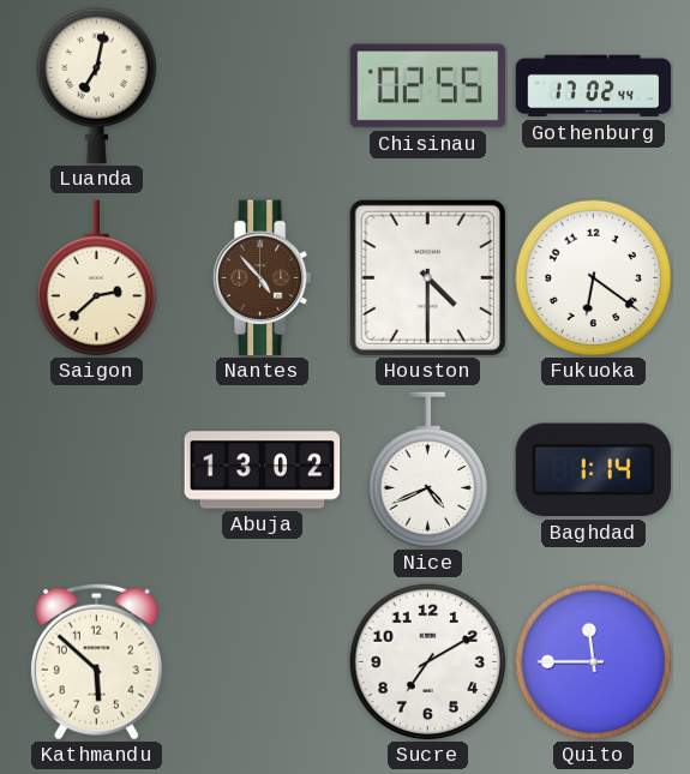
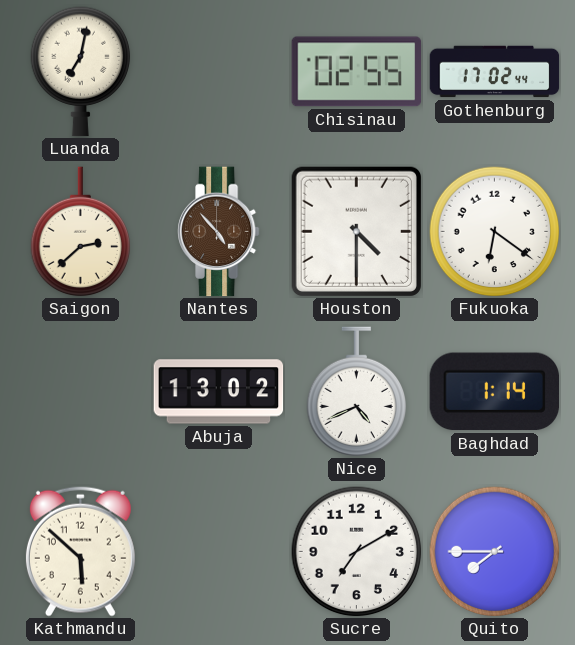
Quito: 11:45 -> 7:45
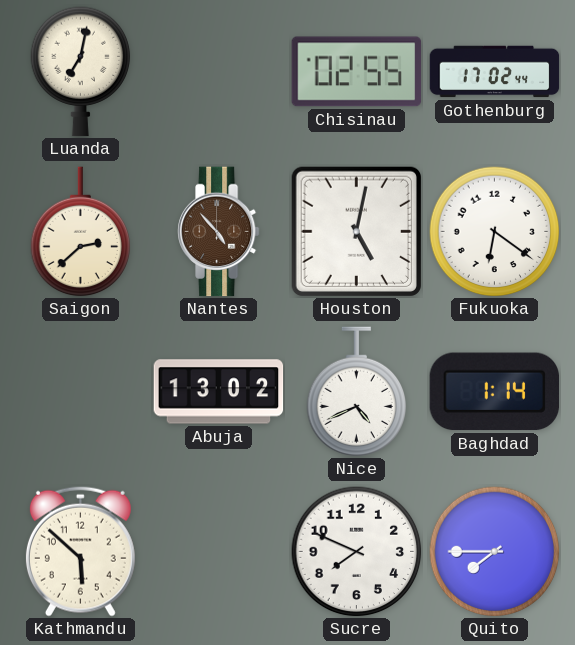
Houston: 4:30 -> 5:02
Sucre: 7:10 -> 7:49
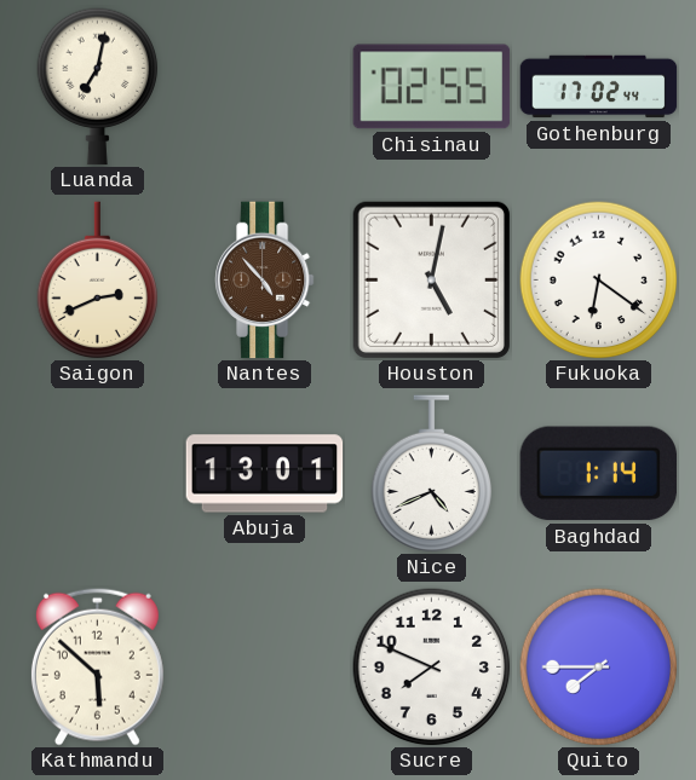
Saigon: 2:38 -> 2:41
Abuja: 13:02 -> 13:01
